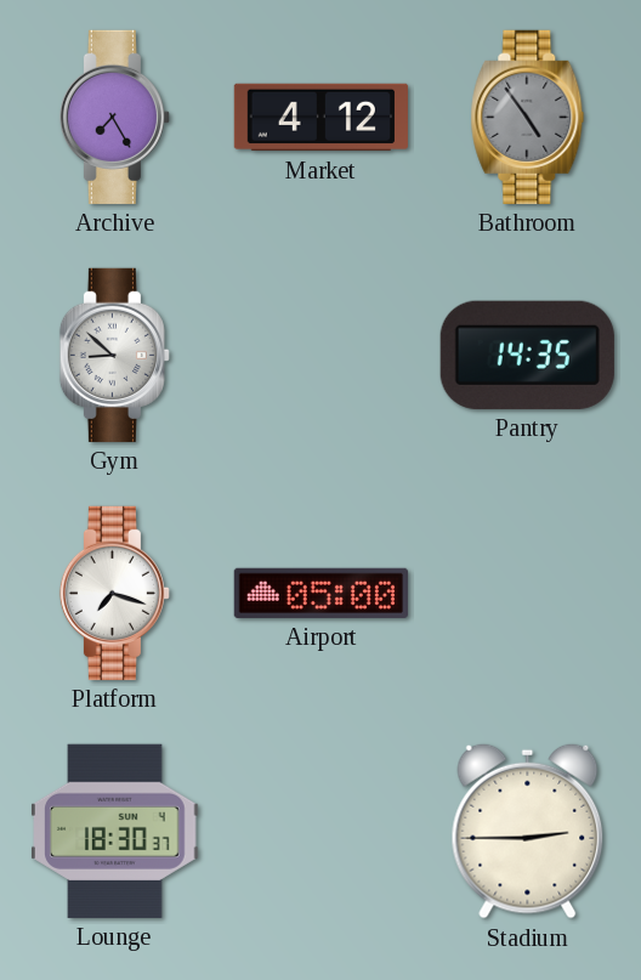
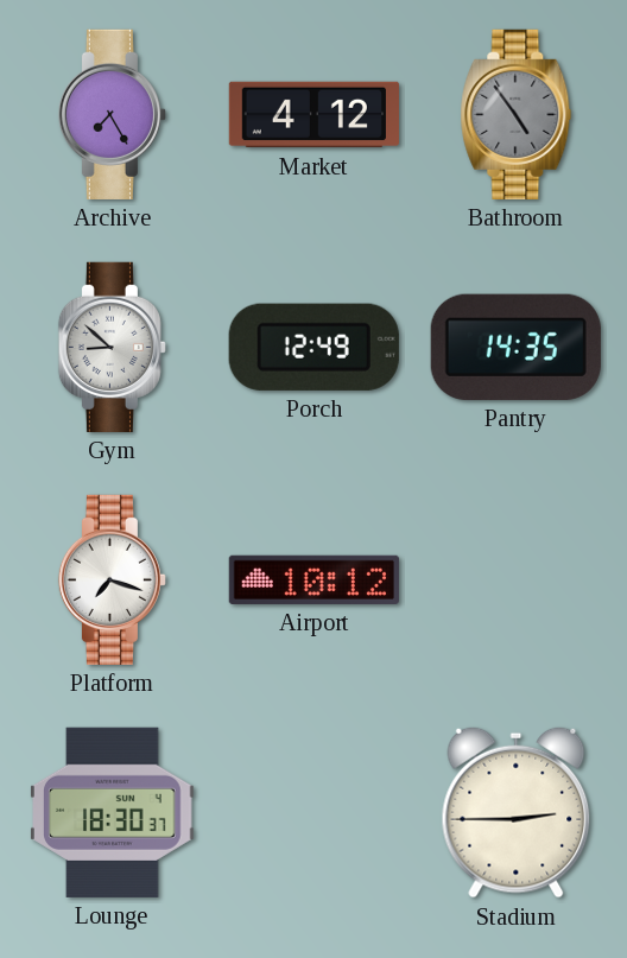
Porch: none -> 12:49
Airport: 05:00 -> 10:12
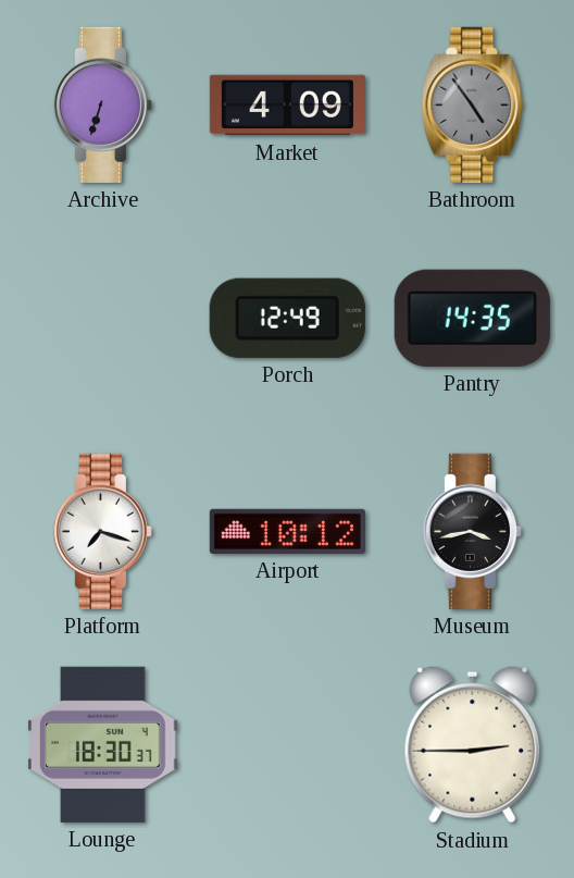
Archive: 7:25 -> 6:33
Market: 4:12 -> 4:09
Gym: 8:52 -> none
Museum: none -> 3:43
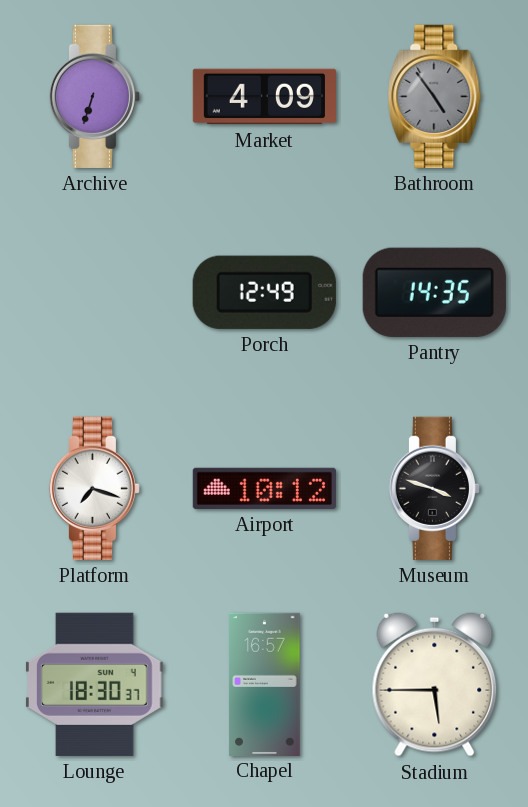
Museum: 3:43 -> 3:48
Chapel: none -> 16:57
Stadium: 2:45 -> 5:45
